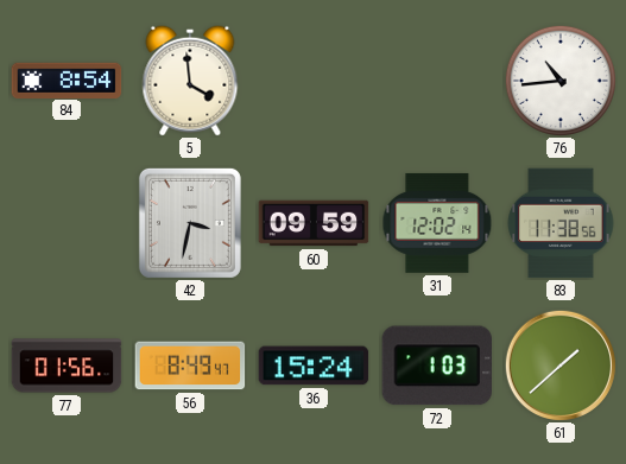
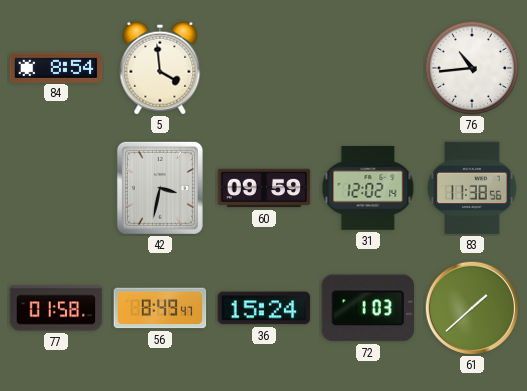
77: 01:56 -> 01:58
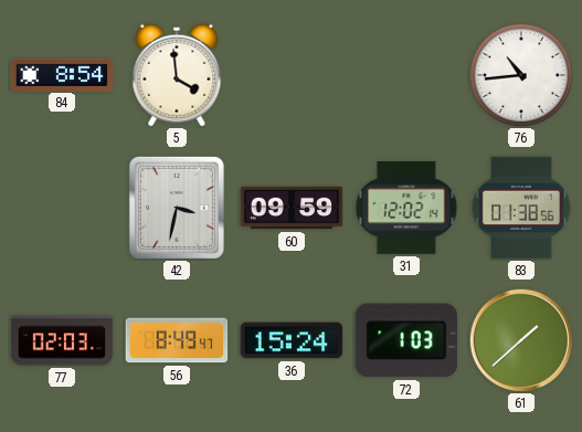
83: 11:38 -> 01:38
77: 01:58 -> 02:03
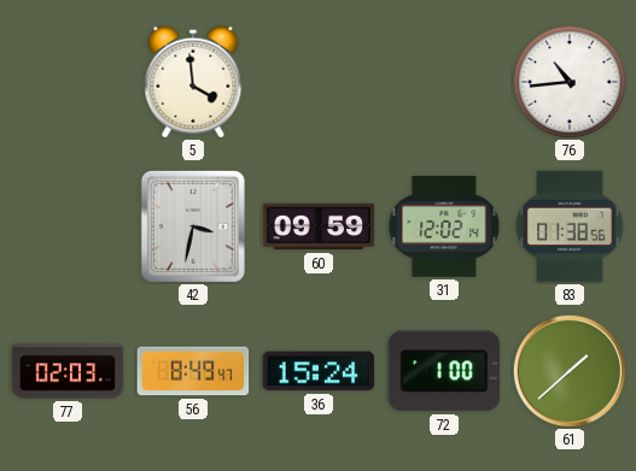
84: 8:54 -> none
72: 1:03 -> 1:00
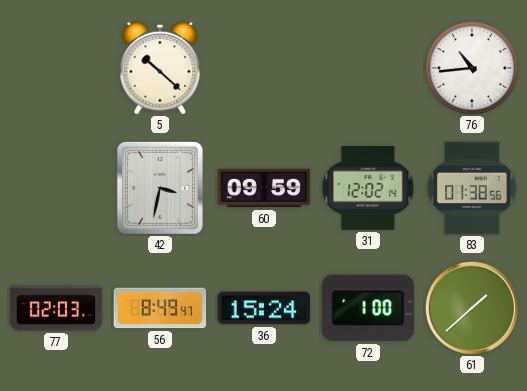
5: 3:59 -> 10:22
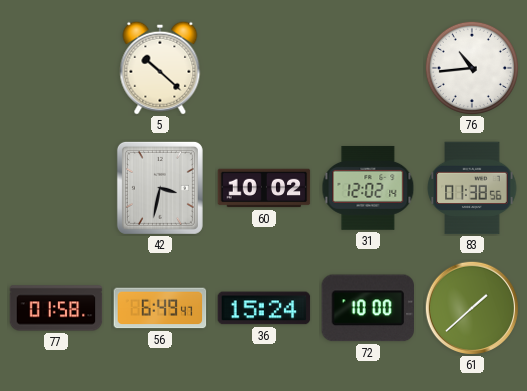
60: 09:59 -> 10:02
77: 02:03 -> 01:58
56: 8:49 -> 6:49
72: 1:00 -> 10:00
